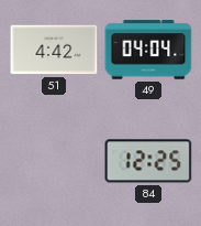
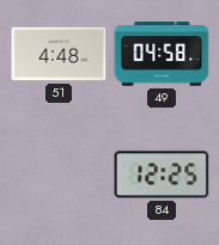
51: 4:42 -> 4:48
49: 04:04 -> 04:58
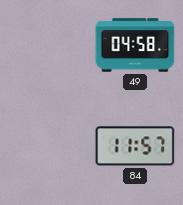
51: 4:48 -> none
84: 12:25 -> 11:57
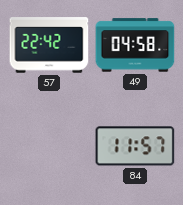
57: none -> 22:42
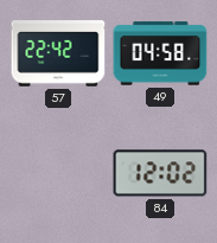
84: 11:57 -> 12:02
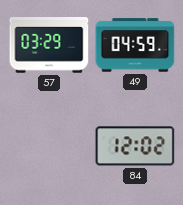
57: 22:42 -> 03:29
49: 04:58 -> 04:59
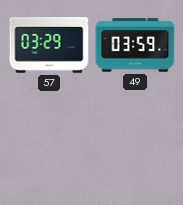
49: 04:59 -> 03:59
84: 12:02 -> none
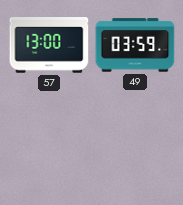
57: 03:29 -> 13:00
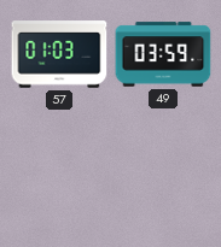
57: 13:00 -> 01:03
